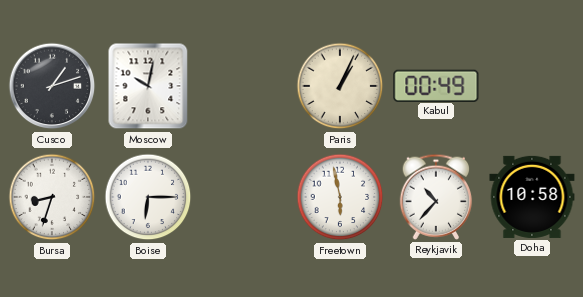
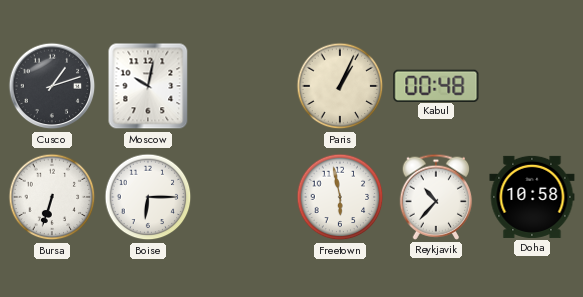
Kabul: 00:49 -> 00:48
Bursa: 8:33 -> 6:33
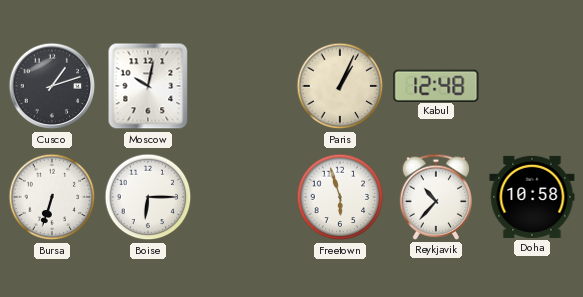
Kabul: 00:48 -> 12:48
Freetown: 5:58 -> 5:57
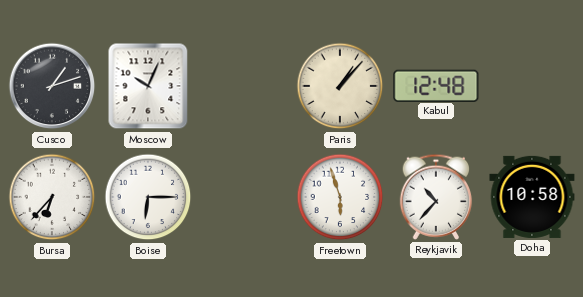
Moscow: 10:02 -> 10:04
Paris: 1:04 -> 1:07
Bursa: 6:33 -> 6:37
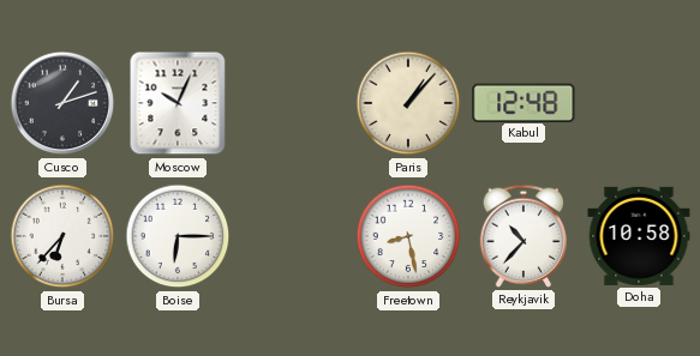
Freetown: 5:57 -> 8:28
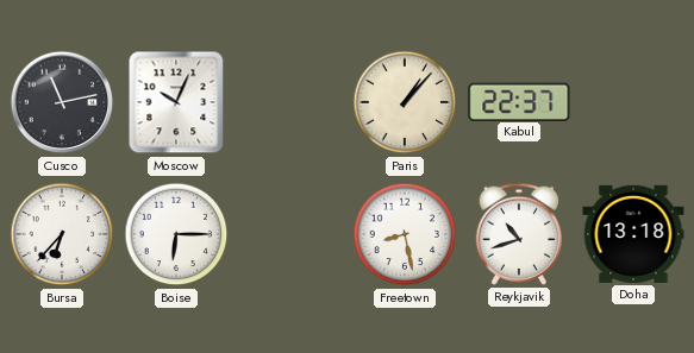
Cusco: 1:12 -> 11:13
Kabul: 12:48 -> 22:37
Reykjavik: 10:37 -> 10:42
Doha: 10:58 -> 13:18
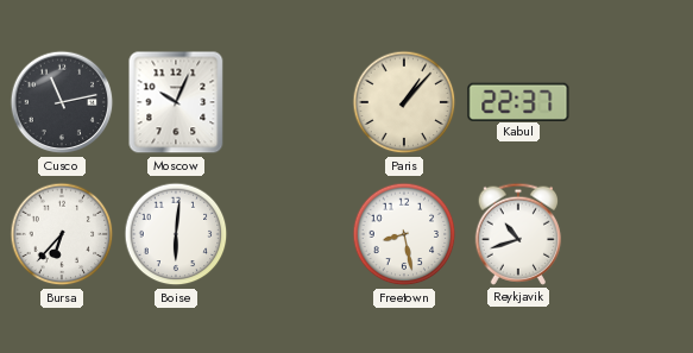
Boise: 6:15 -> 6:01
Doha: 13:18 -> none
